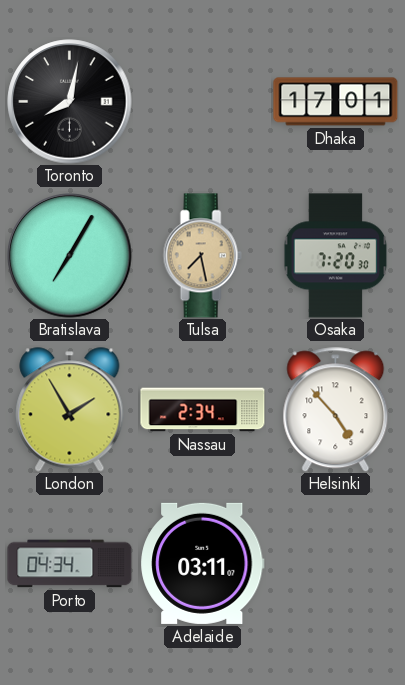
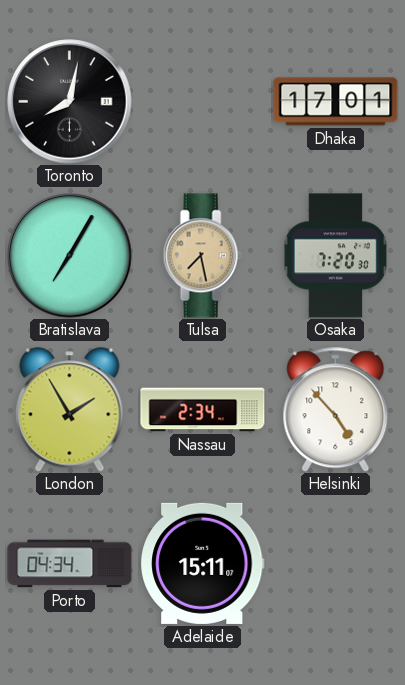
Adelaide: 03:11 -> 15:11
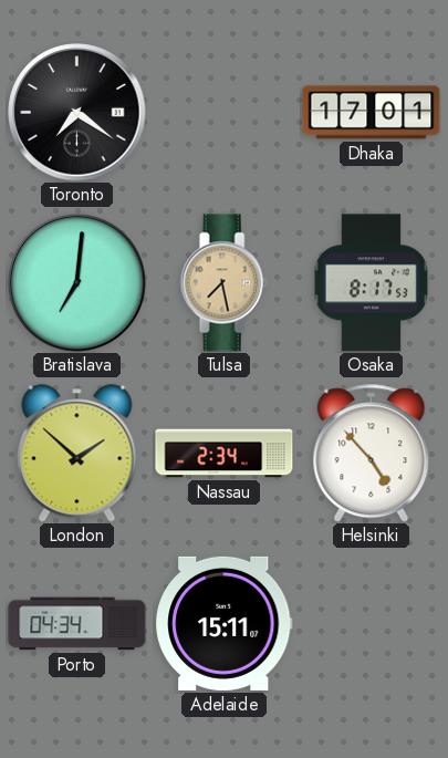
Toronto: 8:02 -> 7:21
Bratislava: 7:05 -> 7:01
Osaka: 7:20 -> 8:17
London: 1:55 -> 1:52
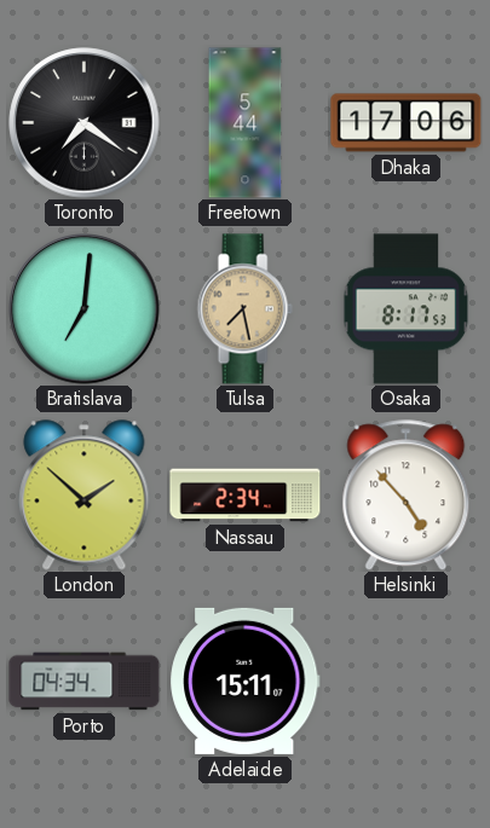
Freetown: none -> 5:44
Dhaka: 17:01 -> 17:06
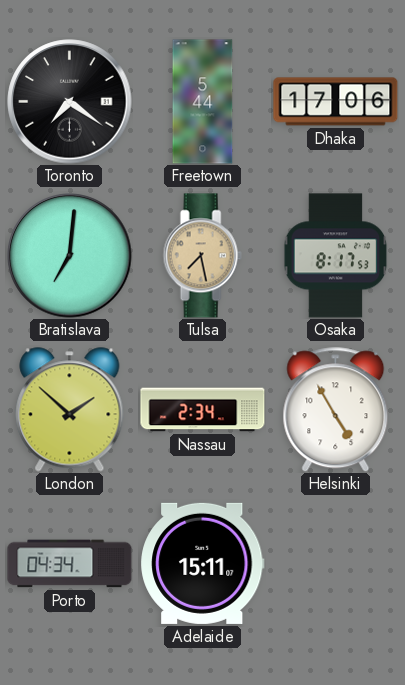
Helsinki: 4:53 -> 4:55
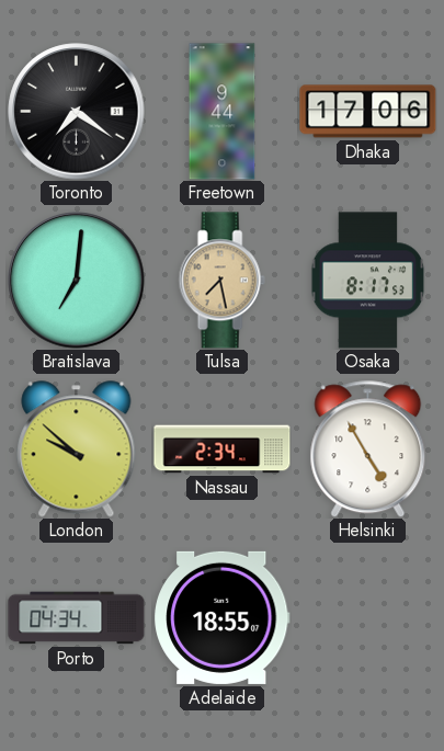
Freetown: 5:44 -> 9:44
London: 1:52 -> 9:52
Adelaide: 15:11 -> 18:55
